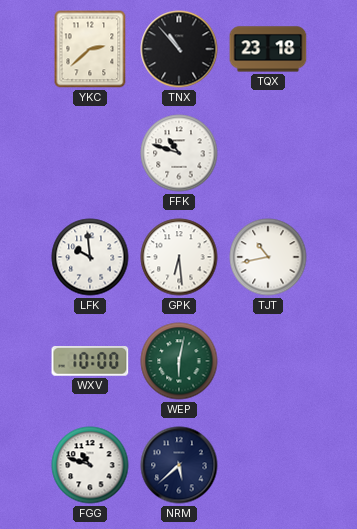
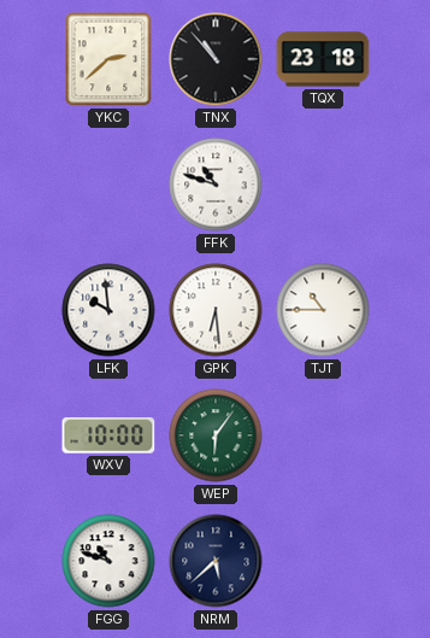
TJT: 10:43 -> 10:45
WEP: 6:02 -> 6:06
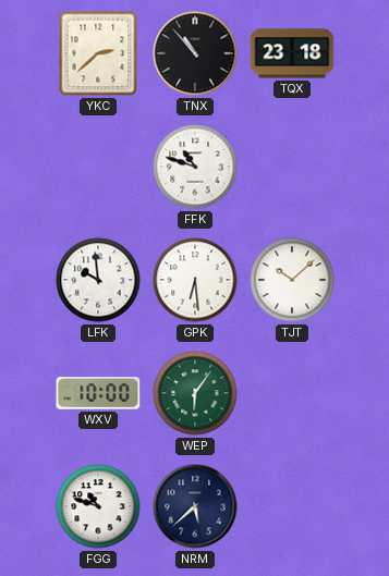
TJT: 10:45 -> 10:08
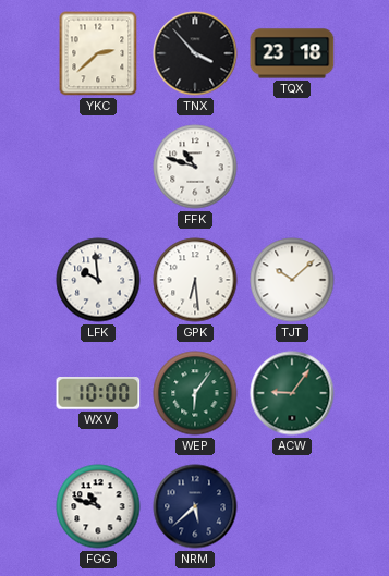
TNX: 10:53 -> 3:53
ACW: none -> 9:06
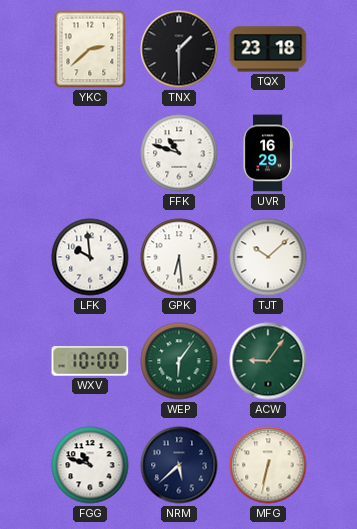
TNX: 3:53 -> 1:30
UVR: none -> 16:29
MFG: none -> 6:32
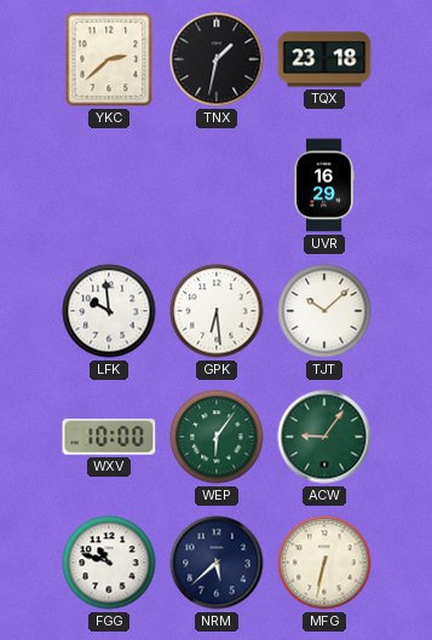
TNX: 1:30 -> 1:32
FFK: 10:48 -> none
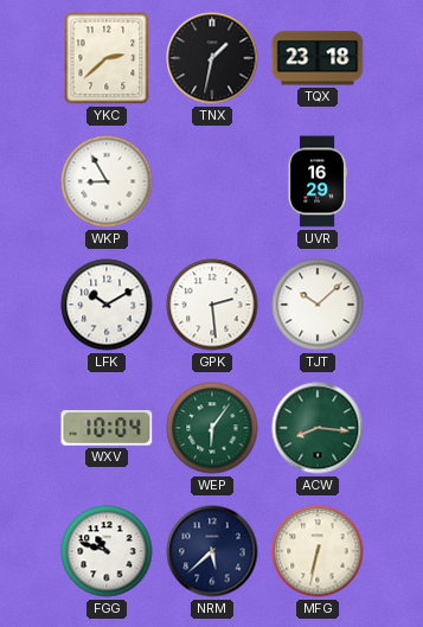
WKP: none -> 8:55
LFK: 9:59 -> 10:10
GPK: 6:29 -> 2:29
WXV: 10:00 -> 10:04
ACW: 9:06 -> 8:16
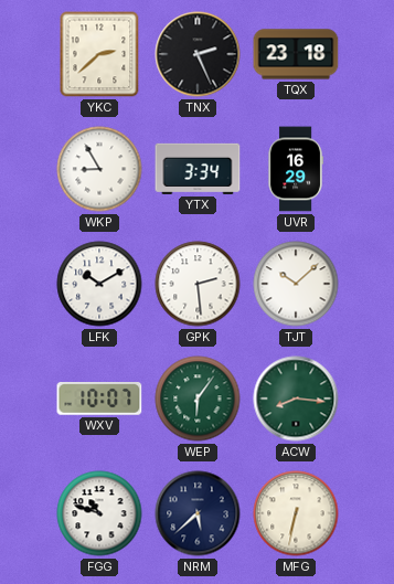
TNX: 1:32 -> 2:26
YTX: none -> 3:34
WXV: 10:04 -> 10:07
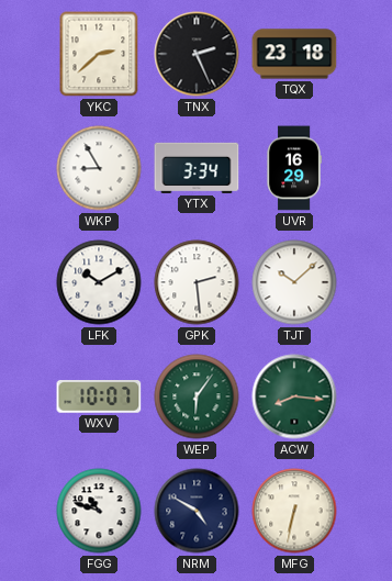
NRM: 5:38 -> 4:50
